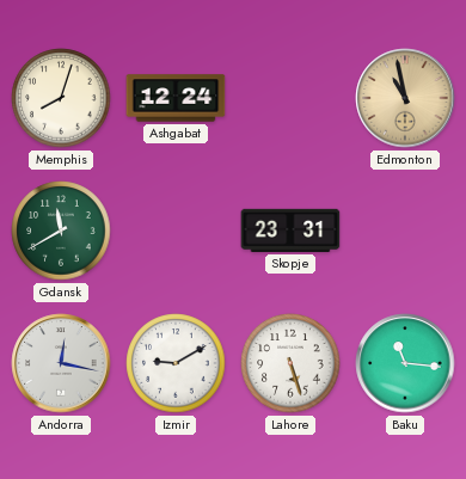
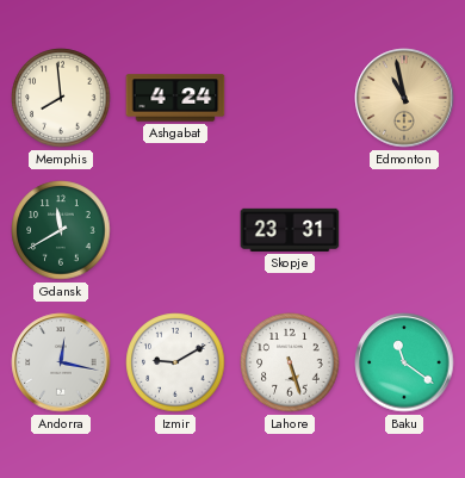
Memphis: 8:03 -> 7:59
Ashgabat: 12:24 -> 4:24
Baku: 11:16 -> 11:21
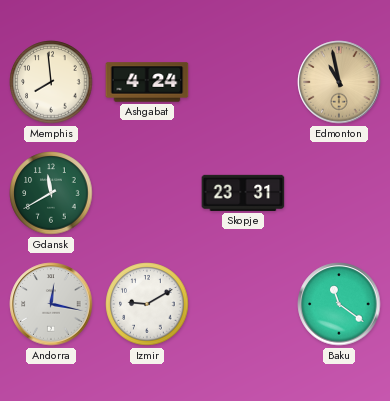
Lahore: 5:27 -> none
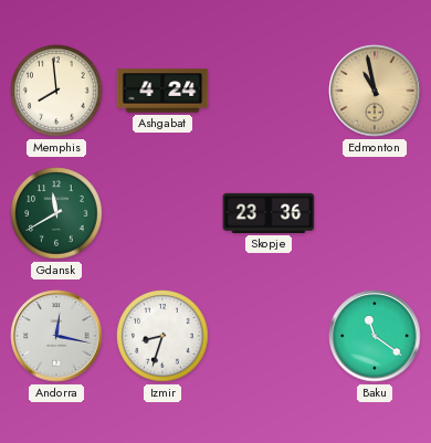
Skopje: 23:31 -> 23:36
Izmir: 9:10 -> 8:33
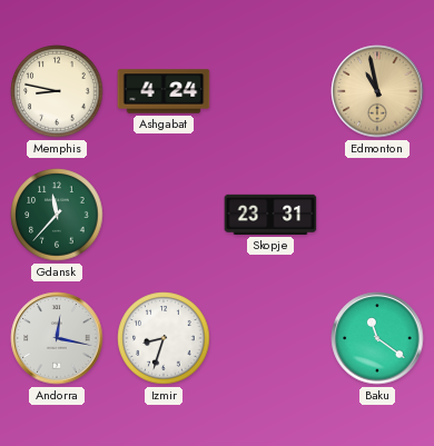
Memphis: 7:59 -> 8:47
Gdansk: 11:40 -> 11:37
Skopje: 23:36 -> 23:31
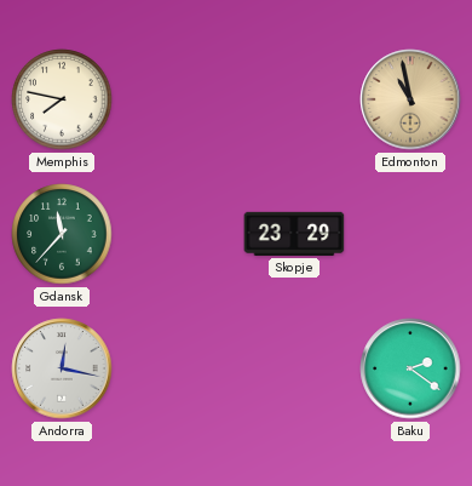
Memphis: 8:47 -> 7:47
Ashgabat: 4:24 -> none
Skopje: 23:31 -> 23:29
Izmir: 8:33 -> none
Baku: 11:21 -> 2:21
